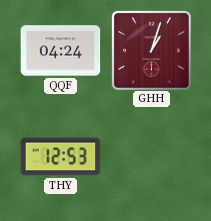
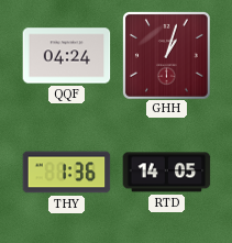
THY: 12:53 -> 1:36
RTD: none -> 14:05
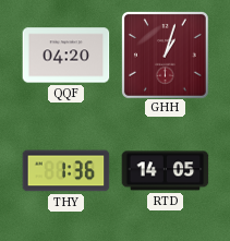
QQF: 04:24 -> 04:20
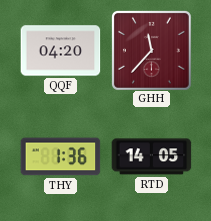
GHH: 1:03 -> 11:37
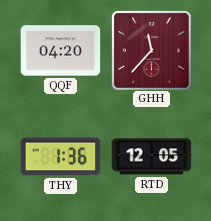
RTD: 14:05 -> 12:05
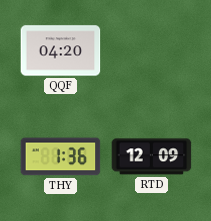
GHH: 11:37 -> none
RTD: 12:05 -> 12:09
